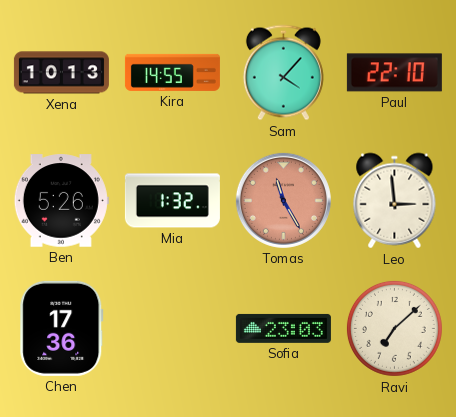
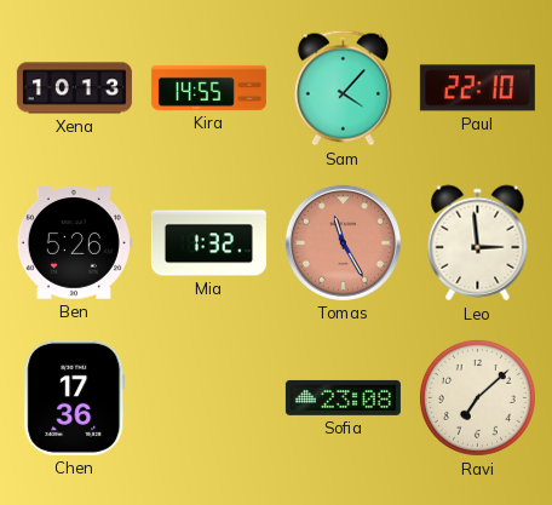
Sofia: 23:03 -> 23:08
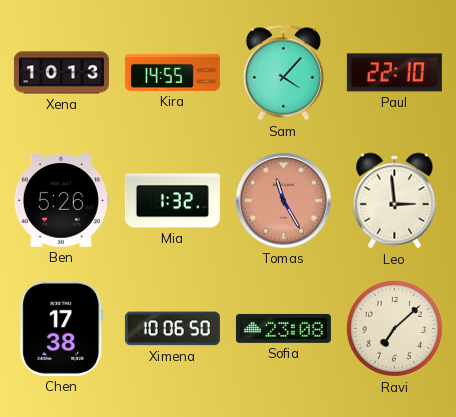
Chen: 17:36 -> 17:38
Ximena: none -> 10:06
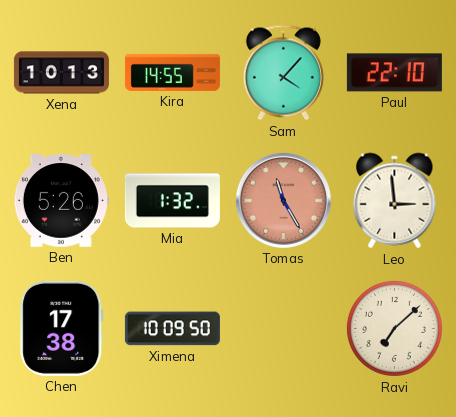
Ximena: 10:06 -> 10:09
Sofia: 23:08 -> none
